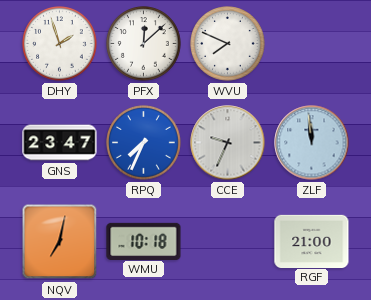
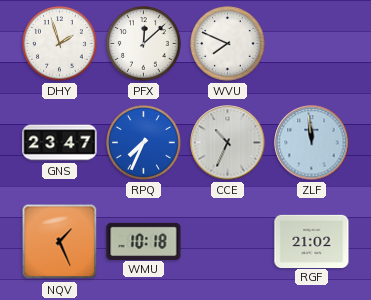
CCE: 9:34 -> 10:34
NQV: 7:02 -> 1:26
RGF: 21:00 -> 21:02
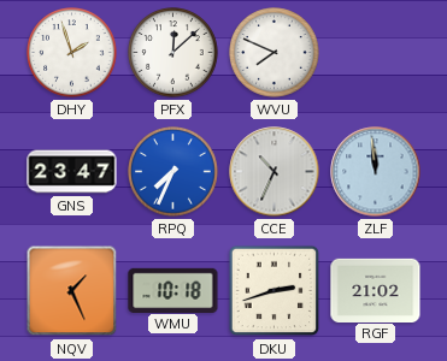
DKU: none -> 2:42
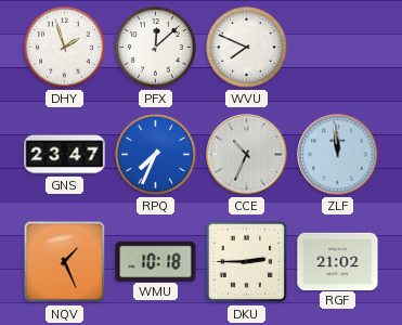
DKU: 2:42 -> 2:45
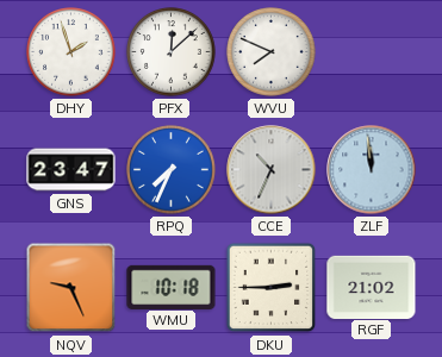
NQV: 1:26 -> 9:26
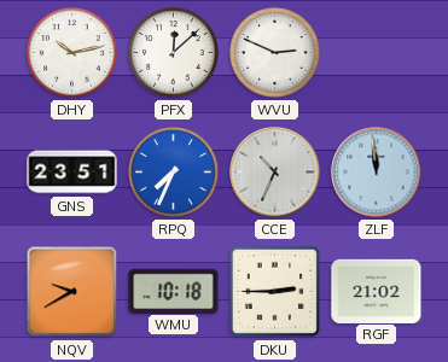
DHY: 1:57 -> 10:13
WVU: 7:49 -> 2:49
GNS: 23:47 -> 23:51
NQV: 9:26 -> 9:40
